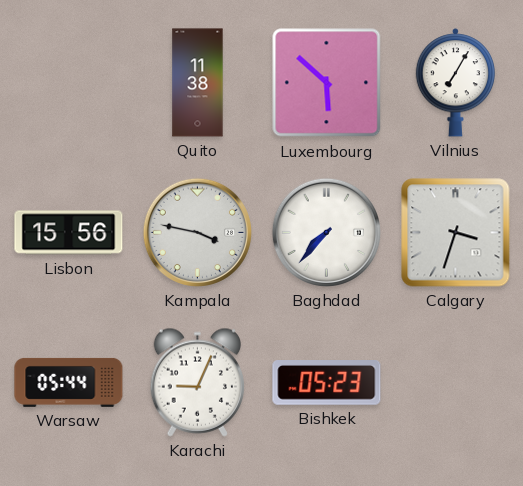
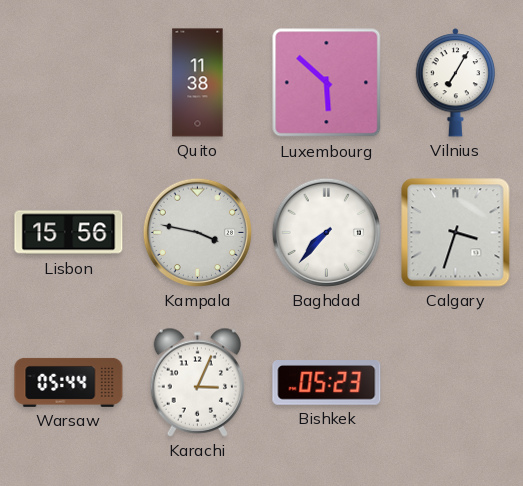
Karachi: 9:04 -> 3:04
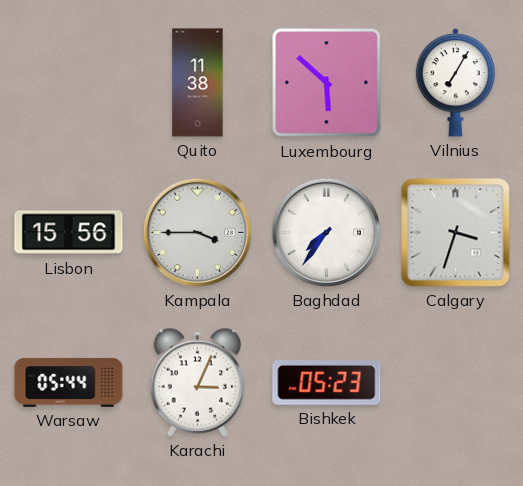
Kampala: 3:47 -> 3:45
Baghdad: 7:37 -> 7:36
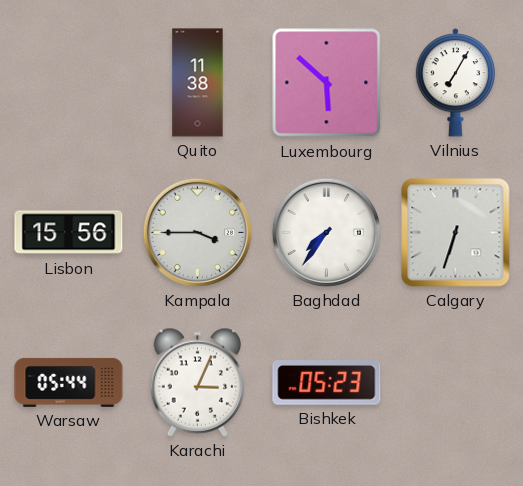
Calgary: 3:33 -> 6:33
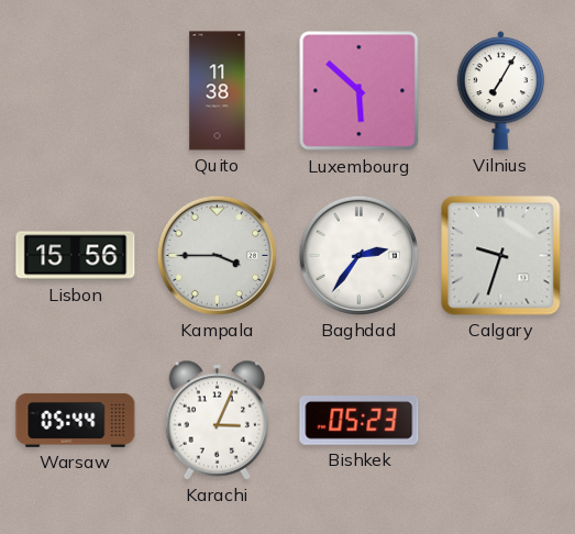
Baghdad: 7:36 -> 2:36
Calgary: 6:33 -> 9:33
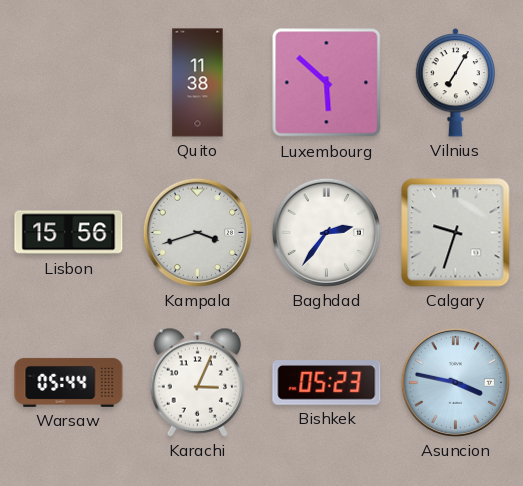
Kampala: 3:45 -> 3:42
Asuncion: none -> 3:47
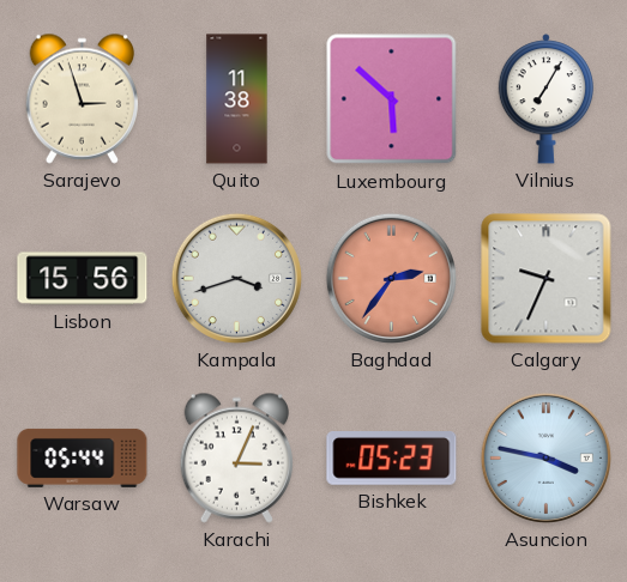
Sarajevo: none -> 2:57
Baghdad dial: white -> salmon
Calgary: 9:33 -> 9:34
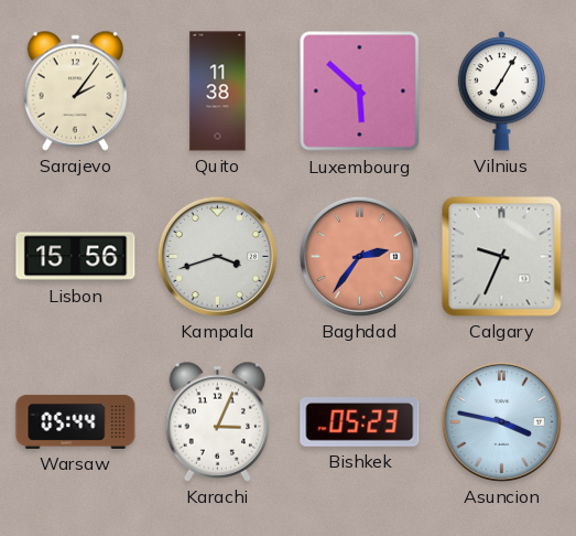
Sarajevo: 2:57 -> 2:06
